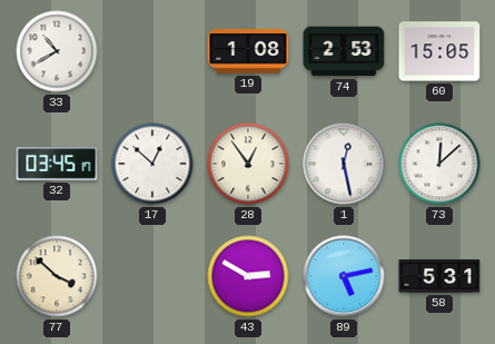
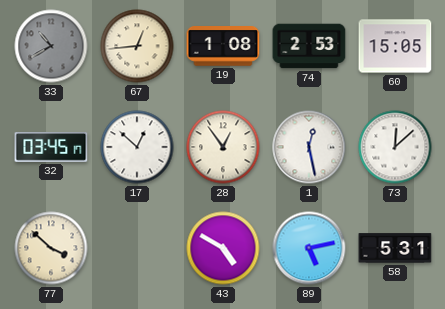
33 dial: white -> grey
67: none -> 12:44
43: 2:50 -> 4:50
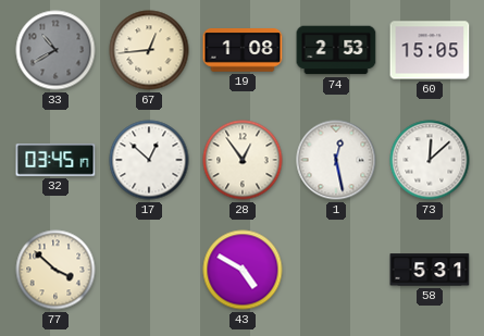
89: 5:13 -> none
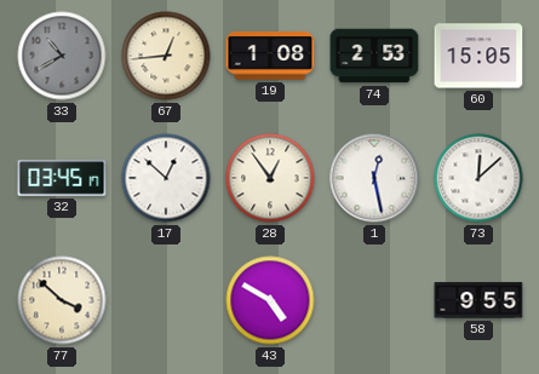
58: 5:31 -> 9:55
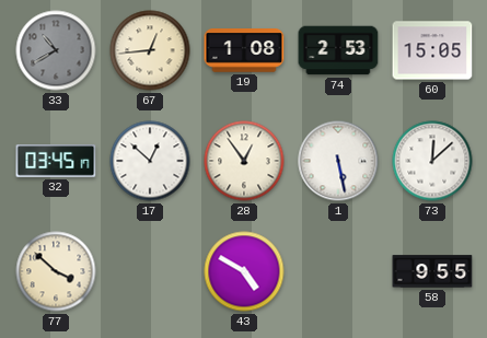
1: 12:28 -> 5:28
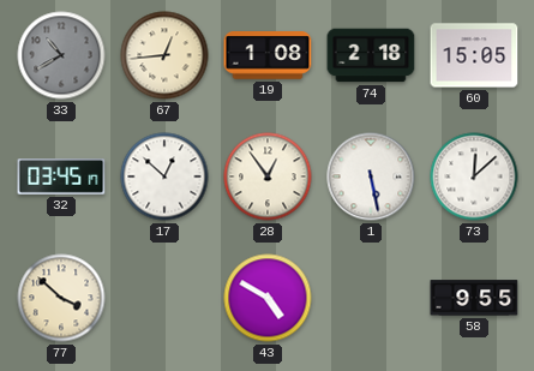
74: 2:53 -> 2:18
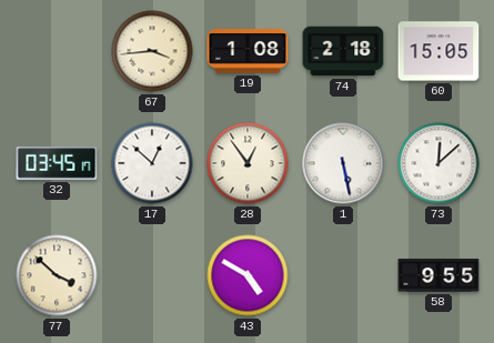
33: 10:40 -> none
67: 12:44 -> 3:44
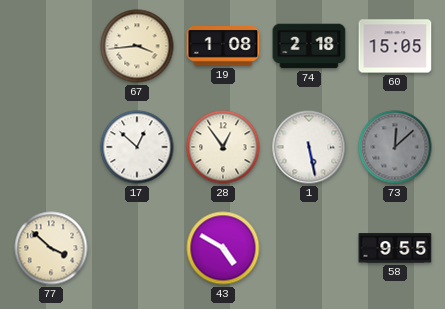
32: 03:45 -> none
73 dial: white -> grey
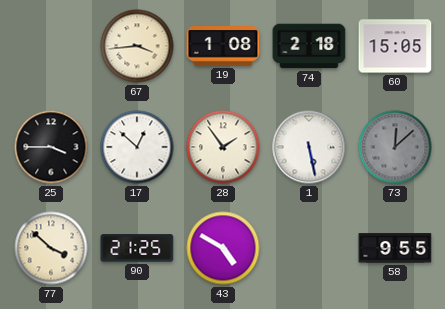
25: none -> 3:45
28: 12:54 -> 1:54
90: none -> 21:25
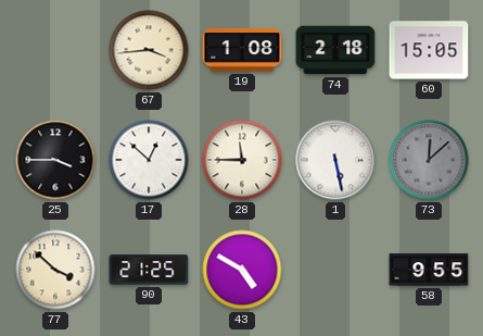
28: 1:54 -> 11:45
